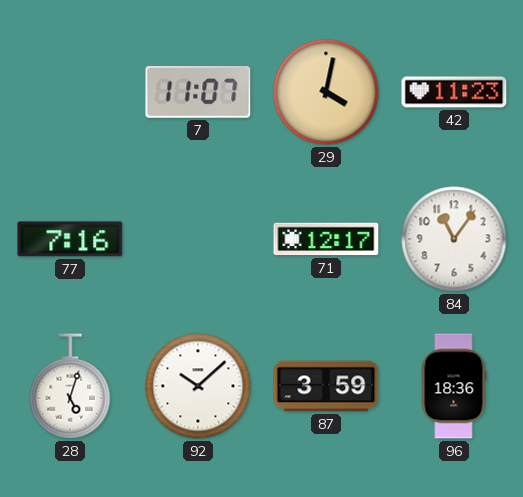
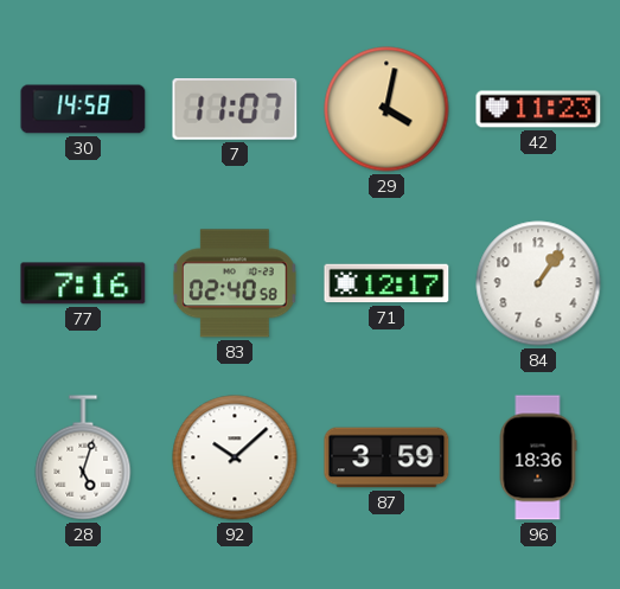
30: none -> 14:58
83: none -> 02:40
84: 11:06 -> 1:06
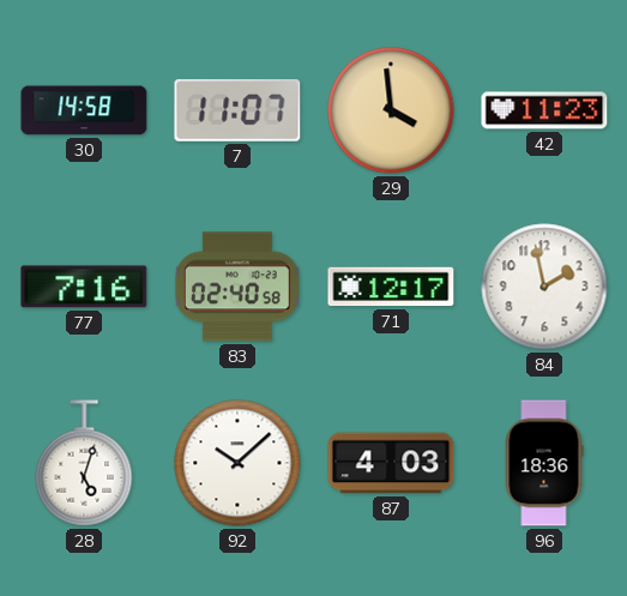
29: 4:02 -> 3:59
84: 1:06 -> 1:58
87: 3:59 -> 4:03
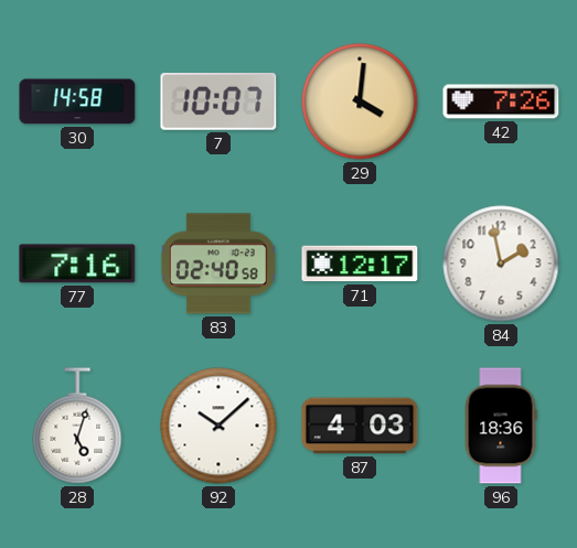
7: 11:07 -> 10:07
29: 3:59 -> 4:01
42: 11:23 -> 7:26
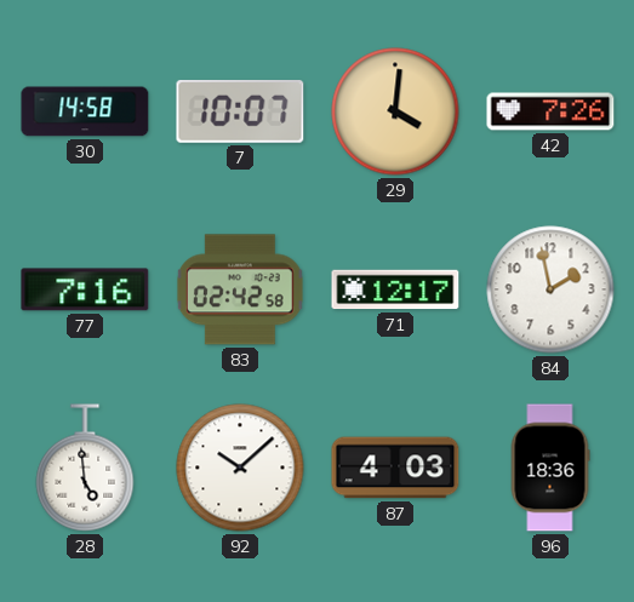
83: 02:40 -> 02:42
28: 5:03 -> 4:59
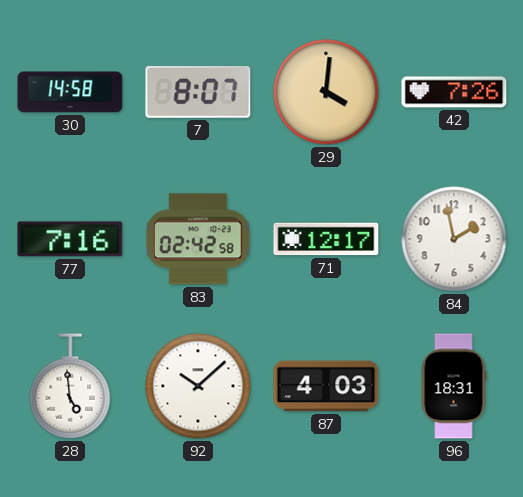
7: 10:07 -> 8:07
96: 18:36 -> 18:31
